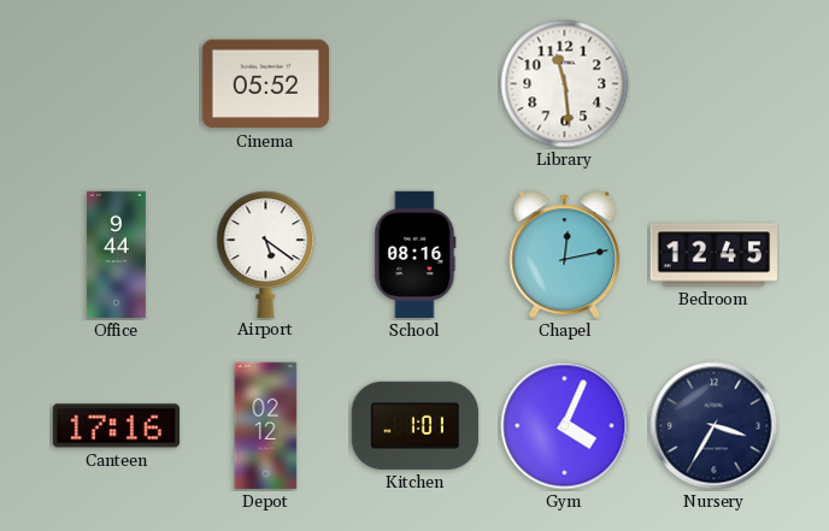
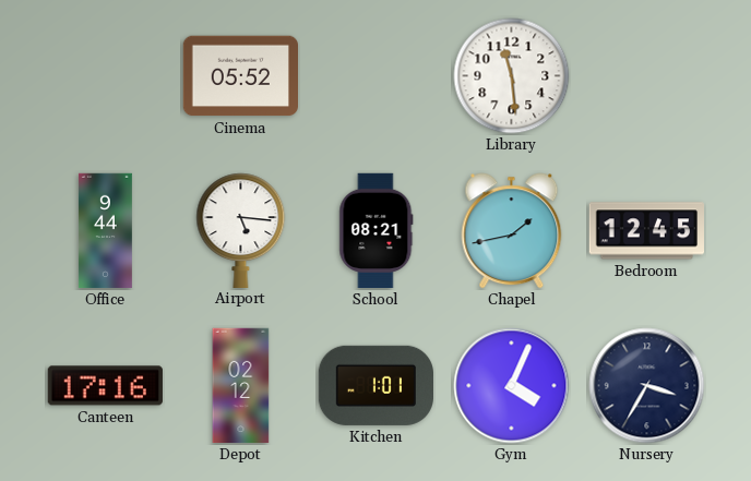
Airport: 5:21 -> 5:16
School: 08:16 -> 08:21
Chapel: 12:13 -> 1:43
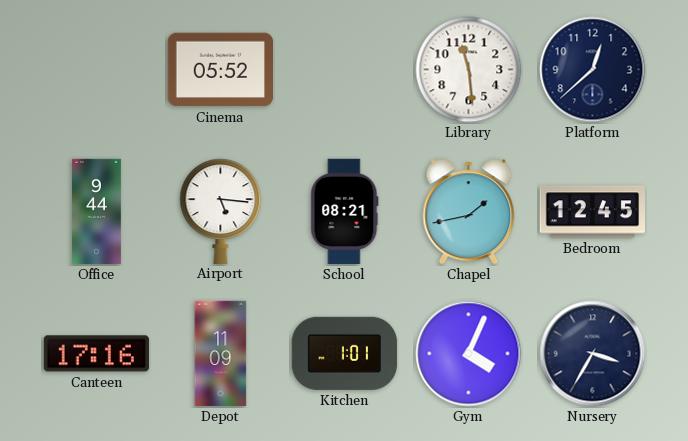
Platform: none -> 12:38
Depot: 02:12 -> 11:09
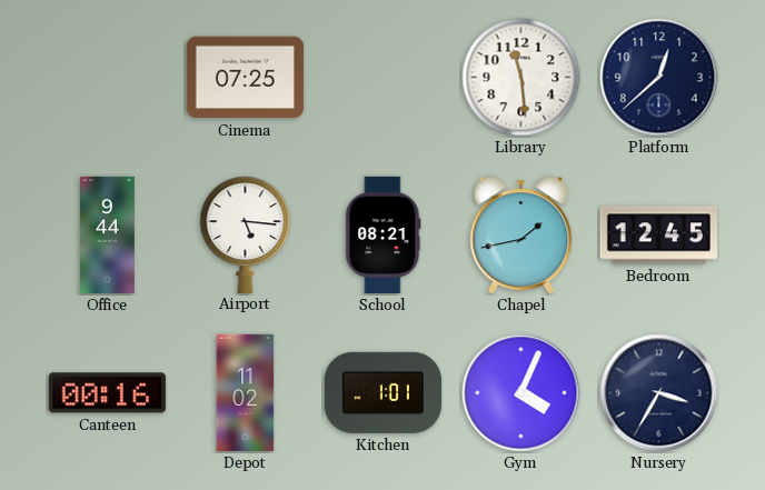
Cinema: 05:52 -> 07:25
Canteen: 17:16 -> 00:16
Depot: 11:09 -> 11:02
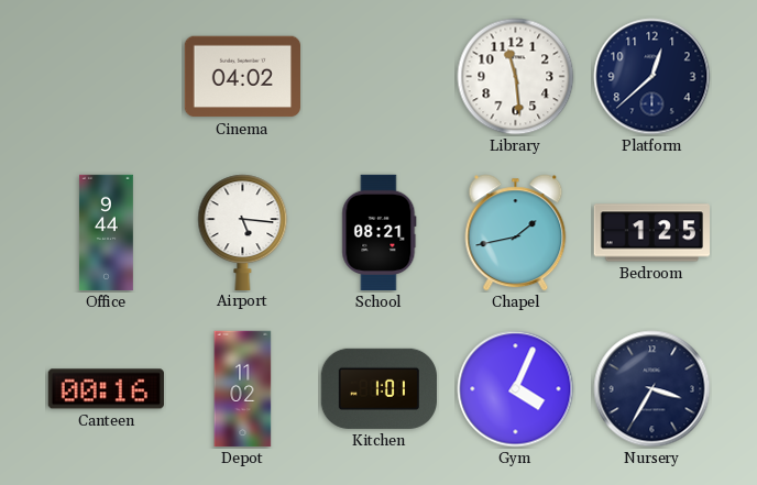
Cinema: 07:25 -> 04:02
Bedroom: 12:45 -> 1:25
